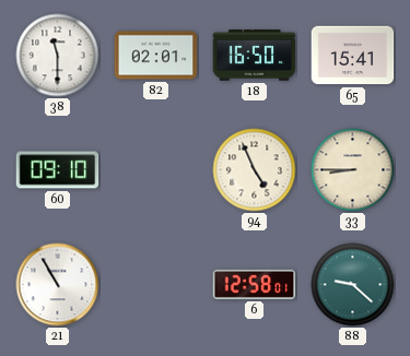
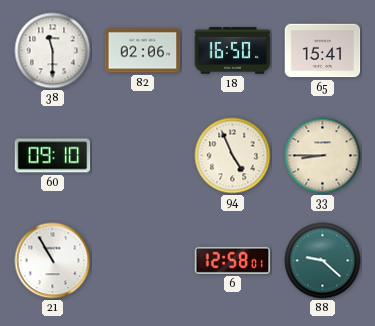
82: 02:01 -> 02:06
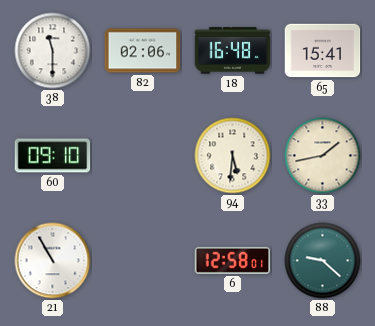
18: 16:50 -> 16:48
94: 4:56 -> 5:31
33: 8:45 -> 1:43
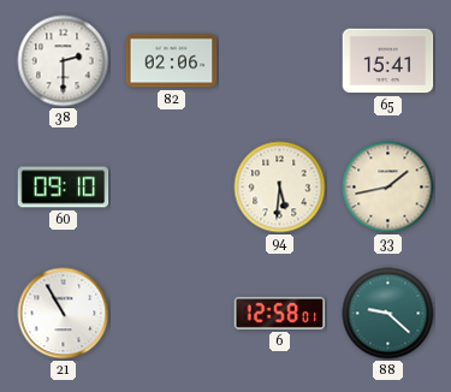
38: 11:30 -> 2:30
18: 16:48 -> none
